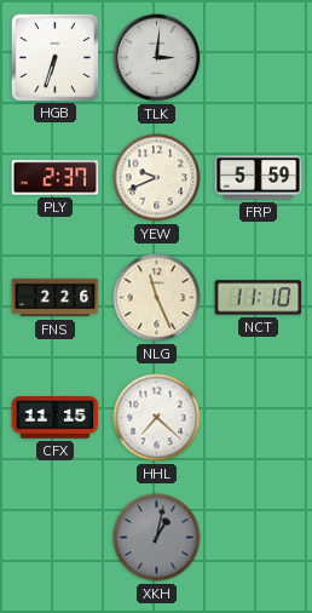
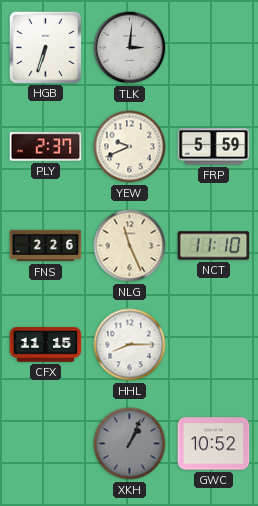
HHL: 7:22 -> 8:15
XKH: 1:02 -> 1:04
GWC: none -> 10:52
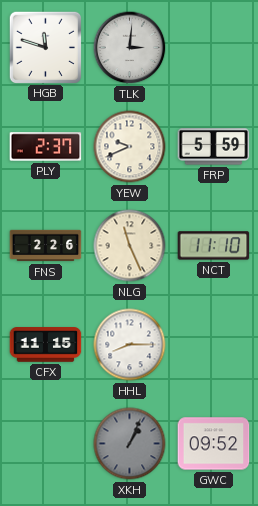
HGB: 6:33 -> 11:48
GWC: 10:52 -> 09:52
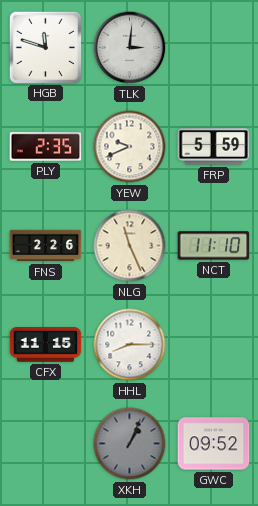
PLY: 2:37 -> 2:35
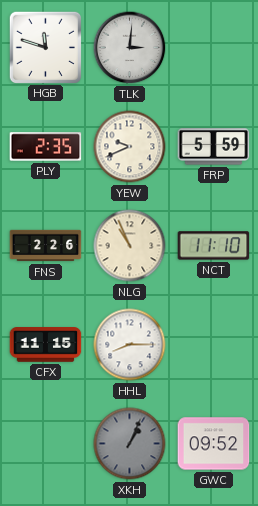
NLG: 11:26 -> 10:56
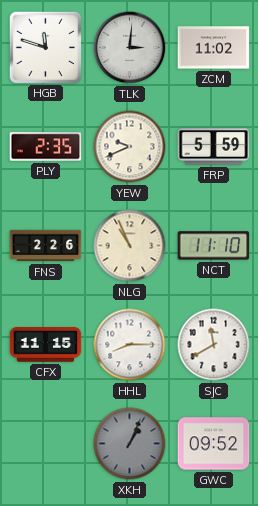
ZCM: none -> 11:02
SJC: none -> 11:40
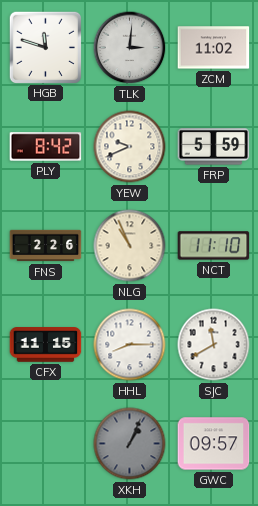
PLY: 2:35 -> 8:42
GWC: 09:52 -> 09:57
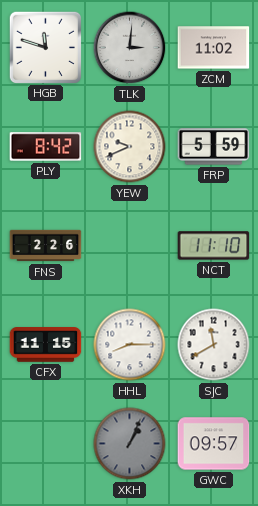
NLG: 10:56 -> none
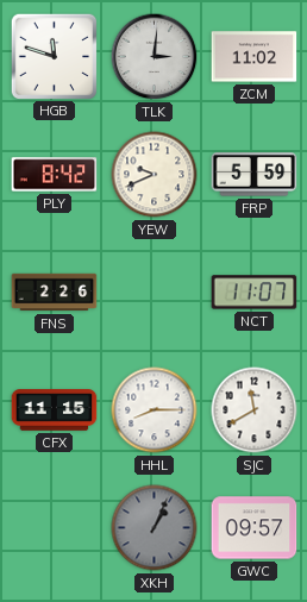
NCT: 11:10 -> 11:07
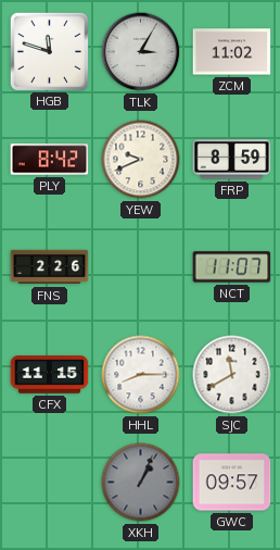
TLK: 3:01 -> 3:05
FRP: 5:59 -> 8:59
